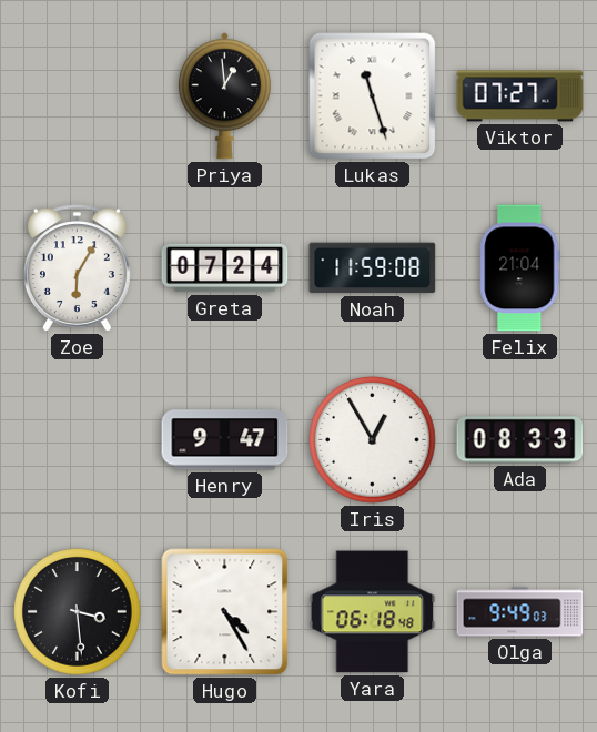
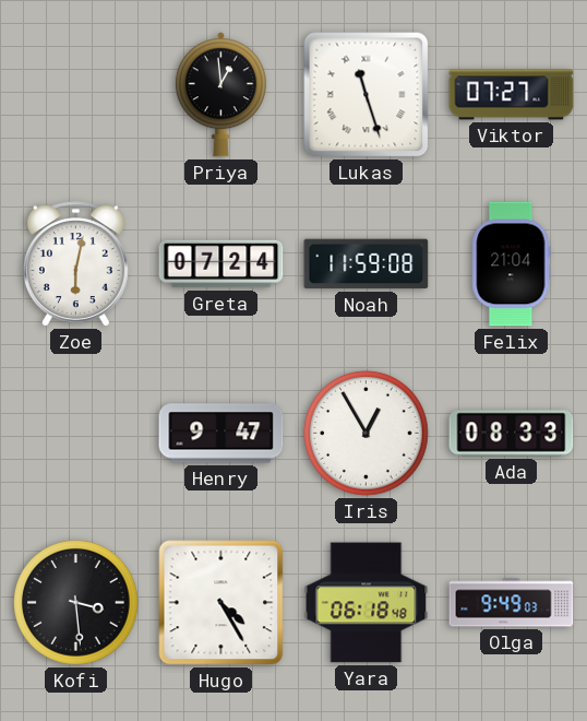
Zoe: 6:05 -> 6:02
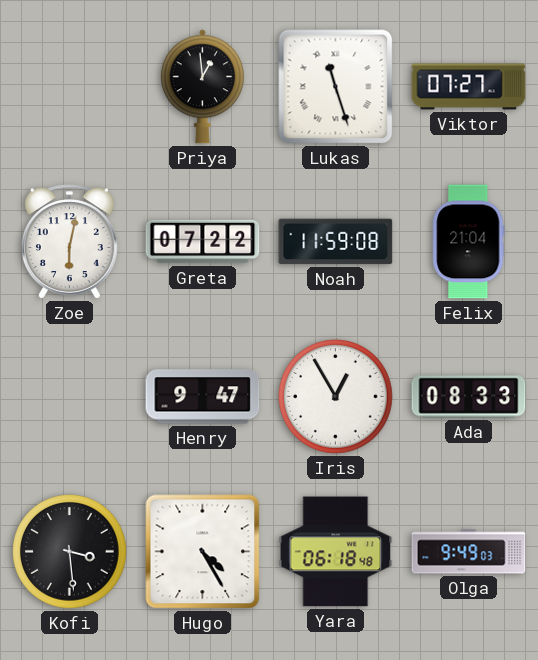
Greta: 07:24 -> 07:22
